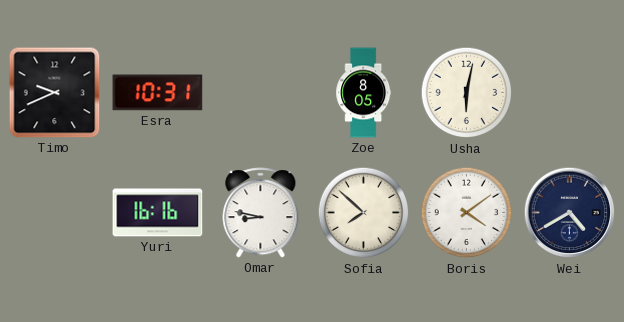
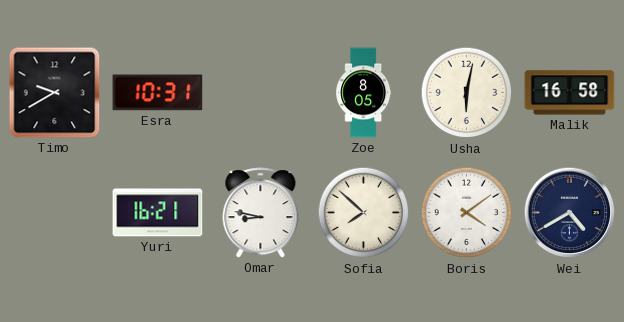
Timo: 9:41 -> 9:40
Malik: none -> 16:58
Yuri: 16:16 -> 16:21
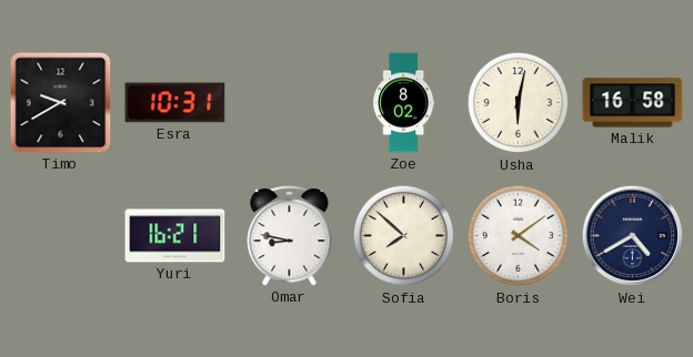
Zoe: 8:05 -> 8:02
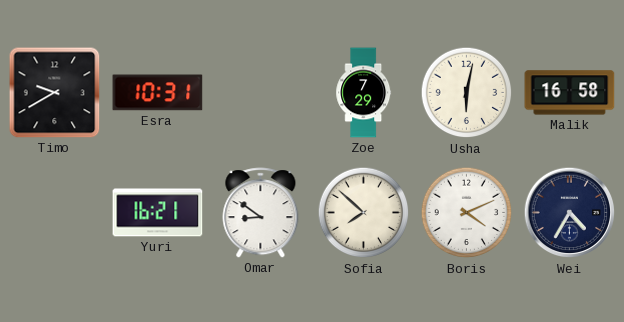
Zoe: 8:02 -> 7:29
Omar: 8:47 -> 8:51
Boris: 4:09 -> 4:11
Wei: 4:40 -> 4:35
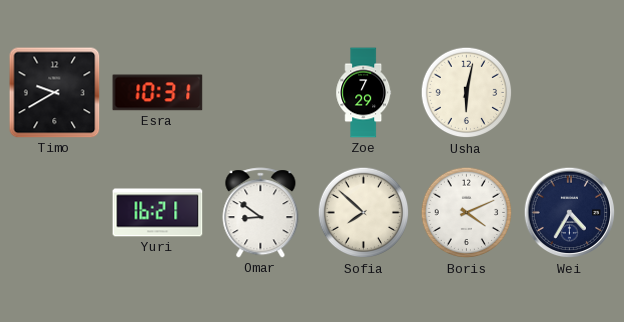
Malik: 16:58 -> none
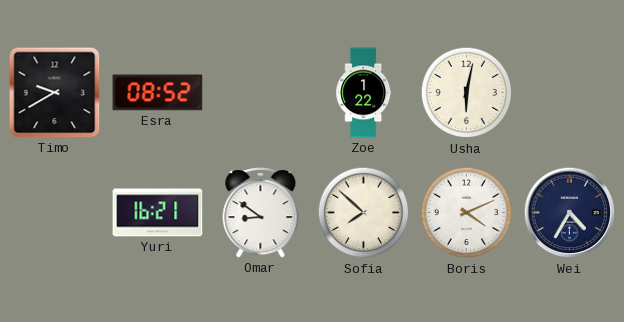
Esra: 10:31 -> 08:52
Zoe: 7:29 -> 1:22
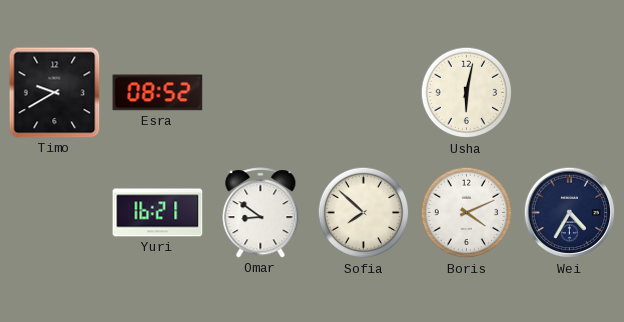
Zoe: 1:22 -> none
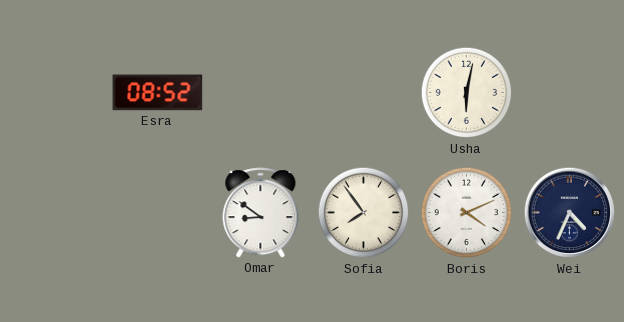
Timo: 9:40 -> none
Yuri: 16:21 -> none
Sofia: 7:52 -> 7:54
Wei: 4:35 -> 4:34
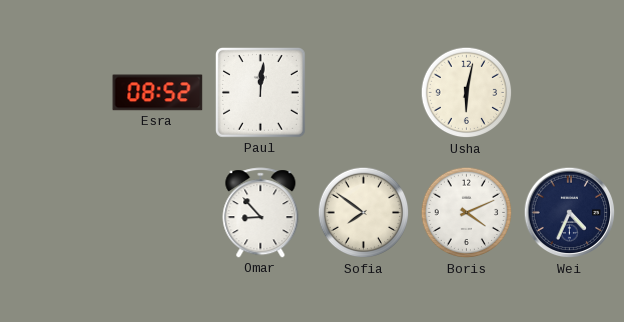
Paul: none -> 12:01
Omar: 8:51 -> 8:53
Sofia: 7:54 -> 7:51
